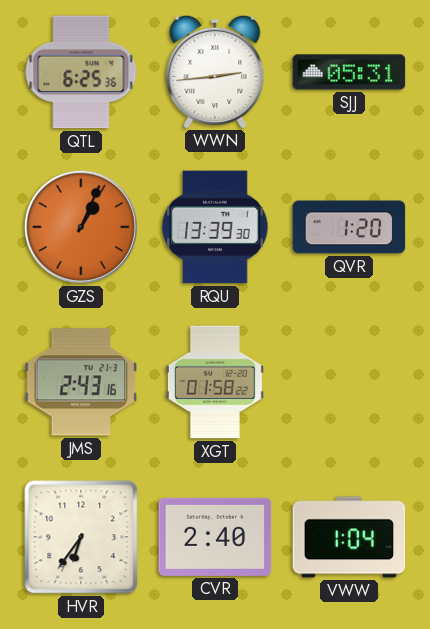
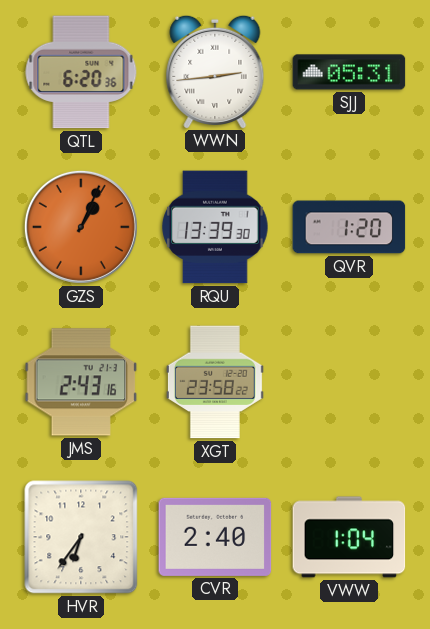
QTL: 6:25 -> 6:20
XGT: 01:58 -> 23:58
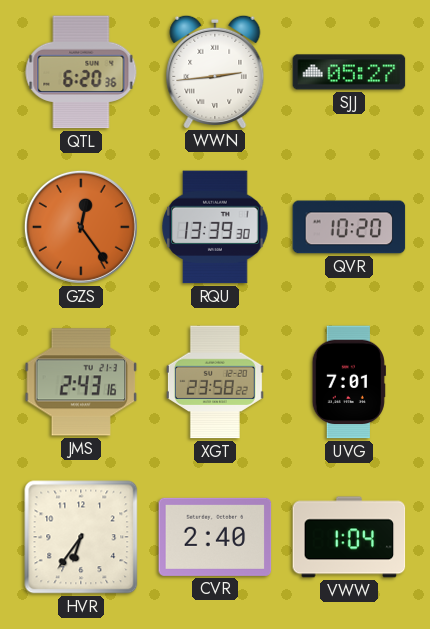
SJJ: 05:31 -> 05:27
GZS: 1:04 -> 12:24
QVR: 1:20 -> 10:20
UVG: none -> 7:01
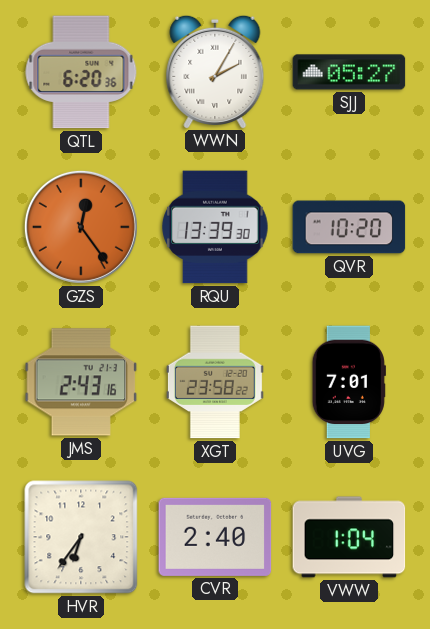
WWN: 2:44 -> 2:05
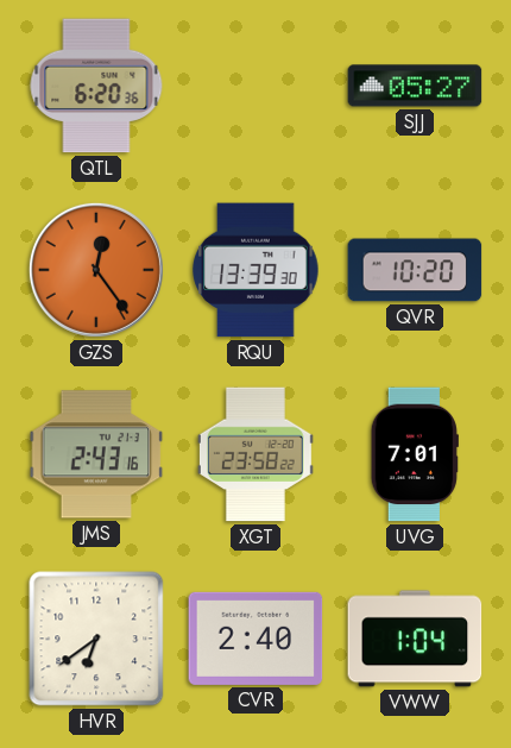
WWN: 2:05 -> none
HVR: 6:36 -> 6:39
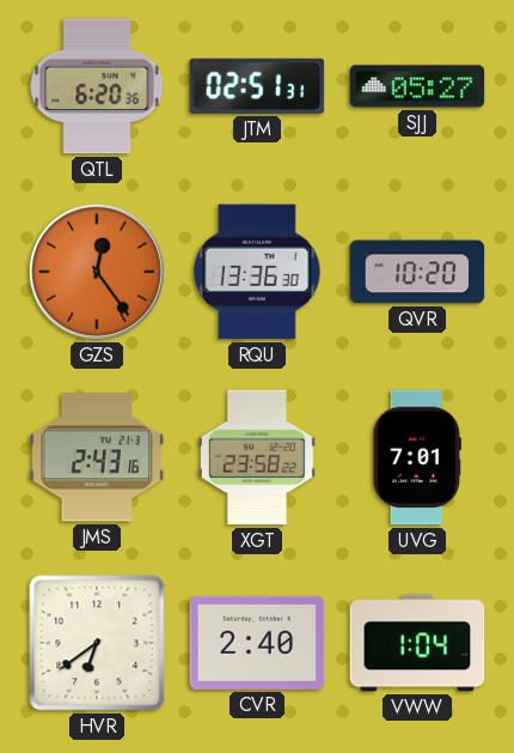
JTM: none -> 02:51
RQU: 13:39 -> 13:36
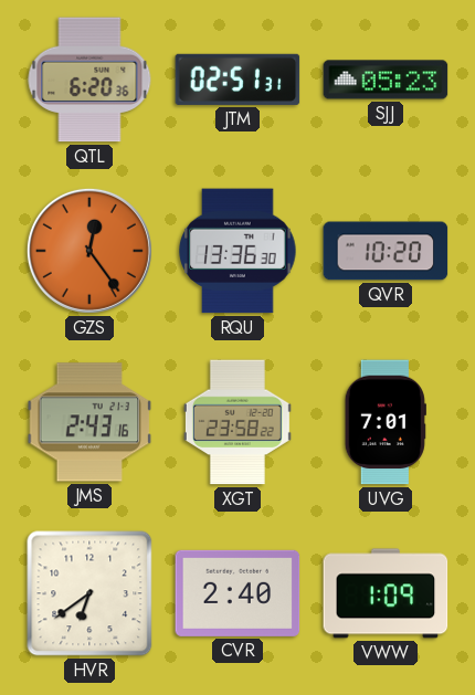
SJJ: 05:27 -> 05:23
VWW: 1:04 -> 1:09
